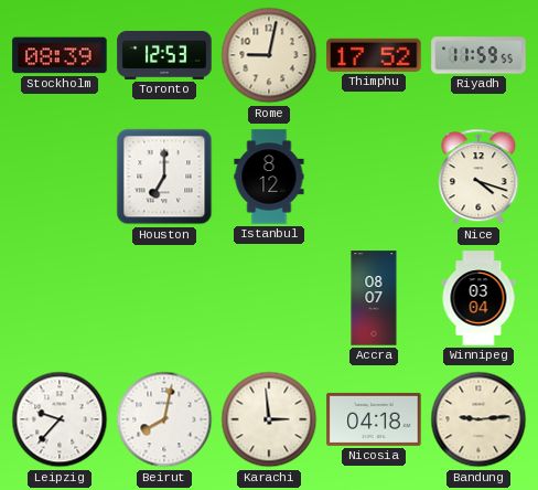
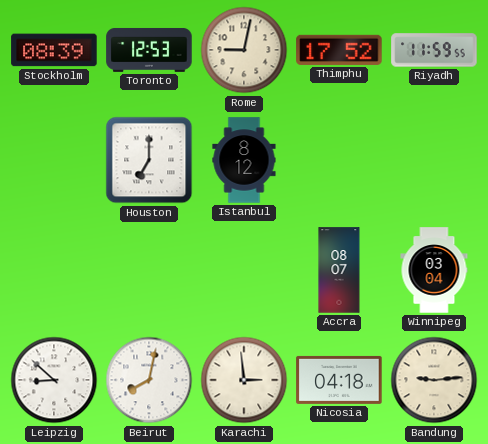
Nice: 4:18 -> none
Leipzig: 9:37 -> 8:52
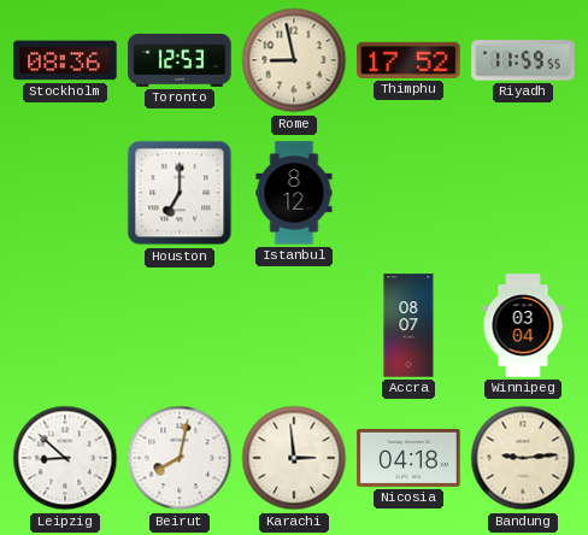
Stockholm: 08:39 -> 08:36
Rome: 9:02 -> 8:58
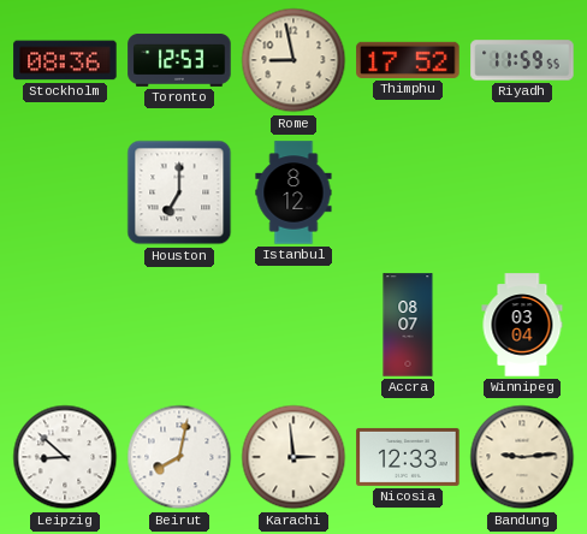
Nicosia: 04:18 -> 12:33
